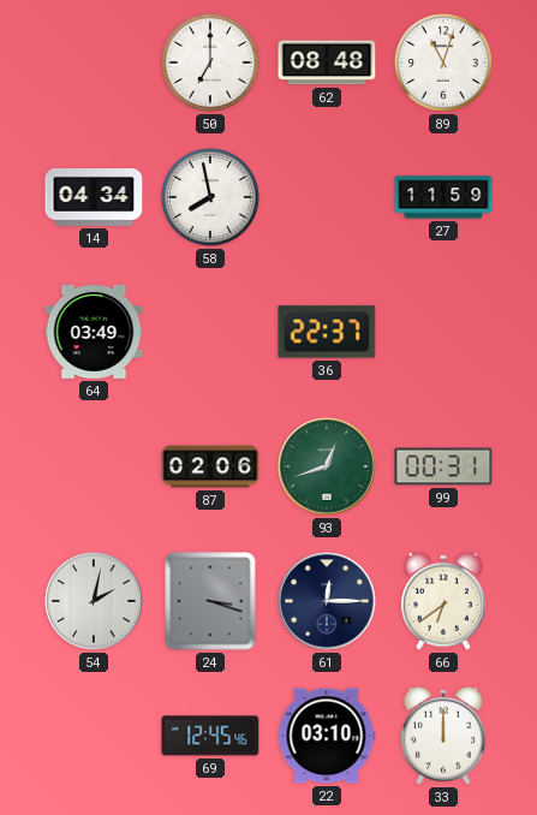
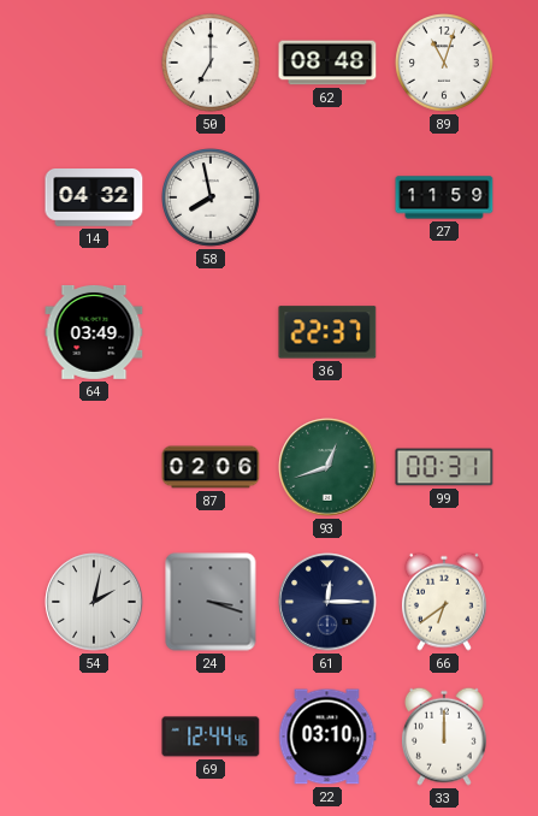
14: 04:34 -> 04:32
69: 12:45 -> 12:44
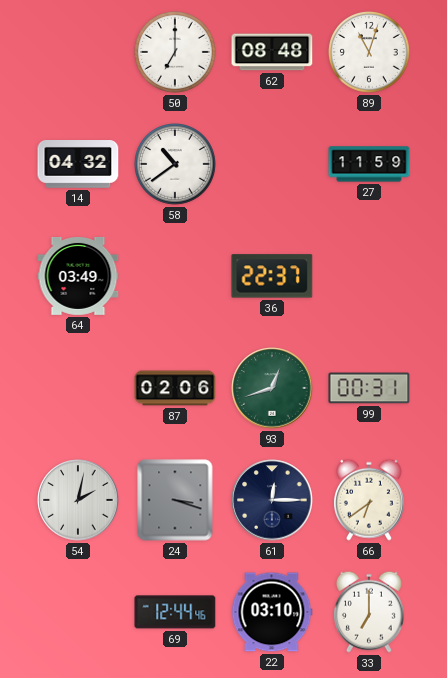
58: 7:58 -> 10:39
33: 12:00 -> 7:00
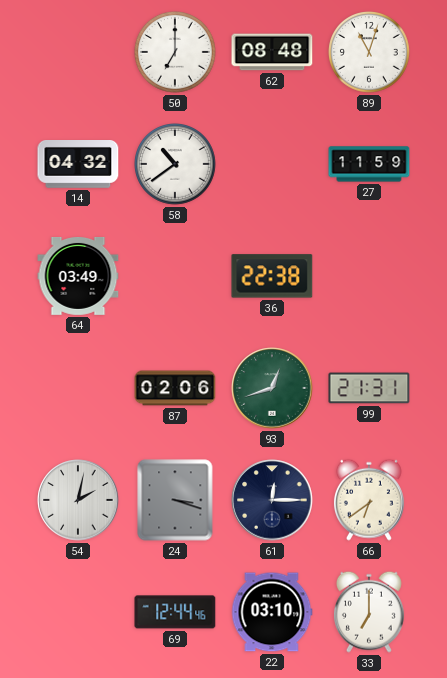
36: 22:37 -> 22:38
99: 00:31 -> 21:31
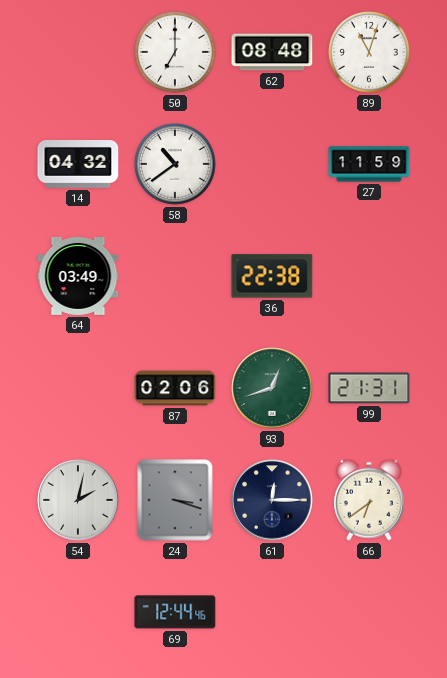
22: 03:10 -> none
33: 7:00 -> none
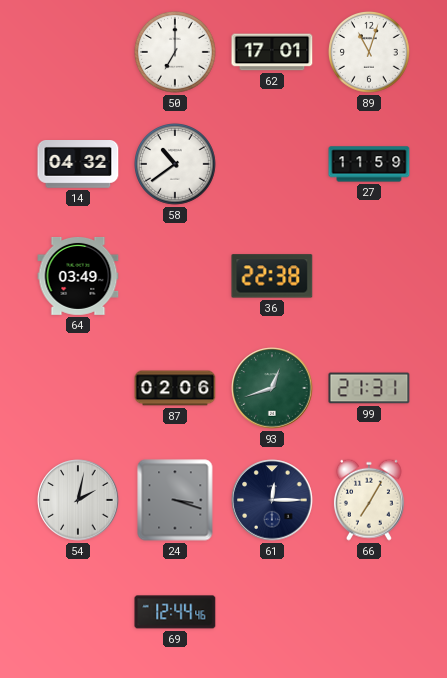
62: 08:48 -> 17:01
66: 6:39 -> 7:05
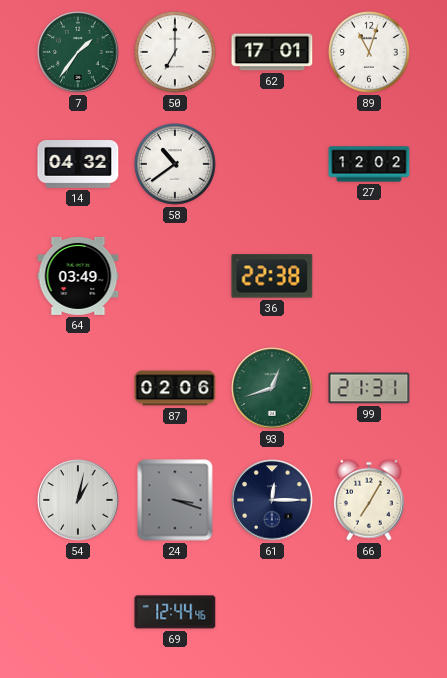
7: none -> 1:36
27: 11:59 -> 12:02
54: 2:02 -> 1:02
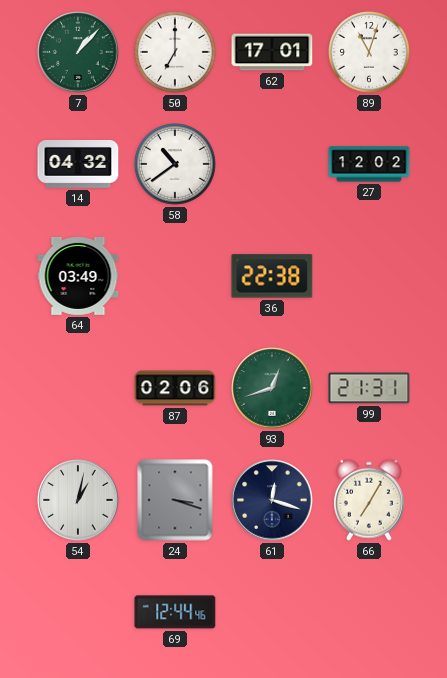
7: 1:36 -> 1:07
61: 12:15 -> 12:18
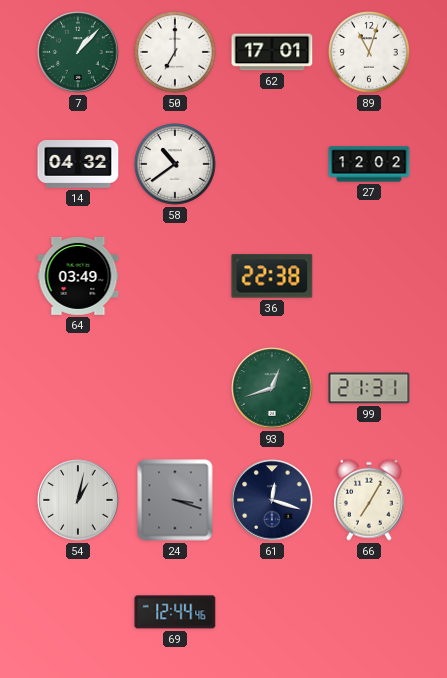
87: 02:06 -> none
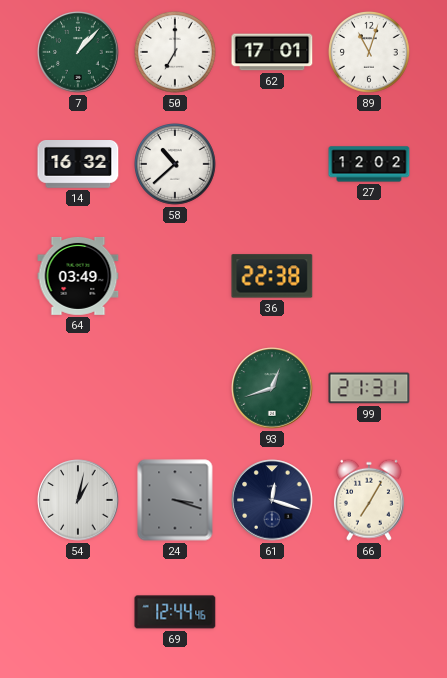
14: 04:32 -> 16:32
58: 10:39 -> 10:38
